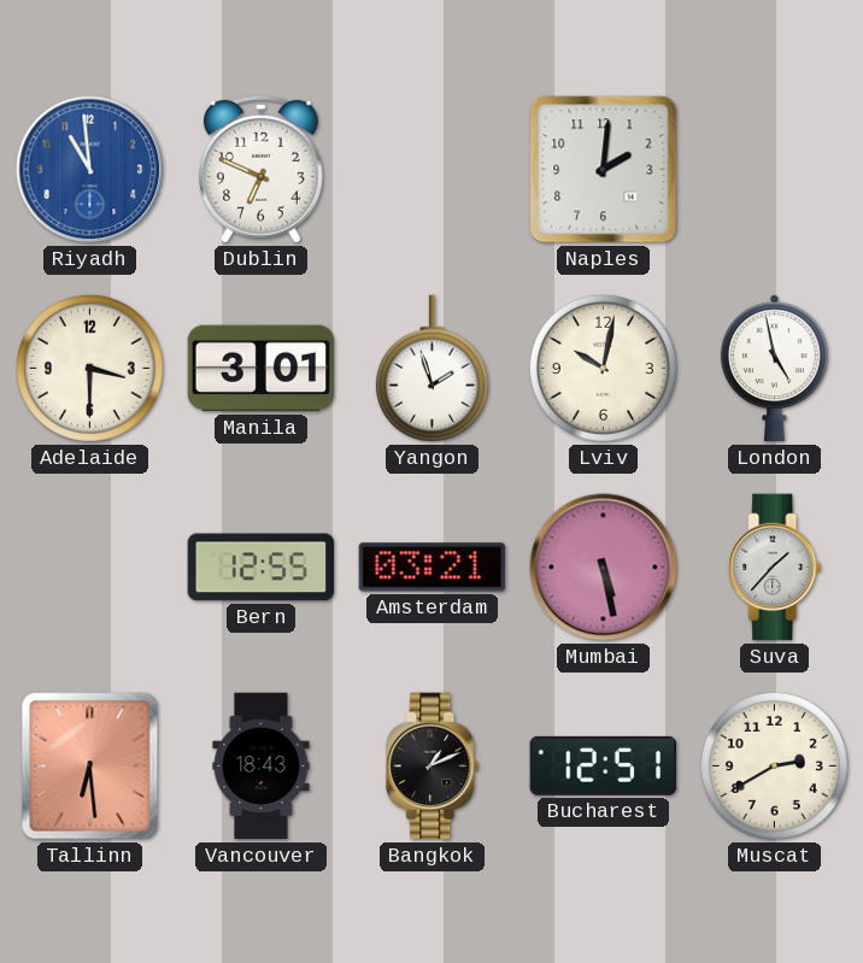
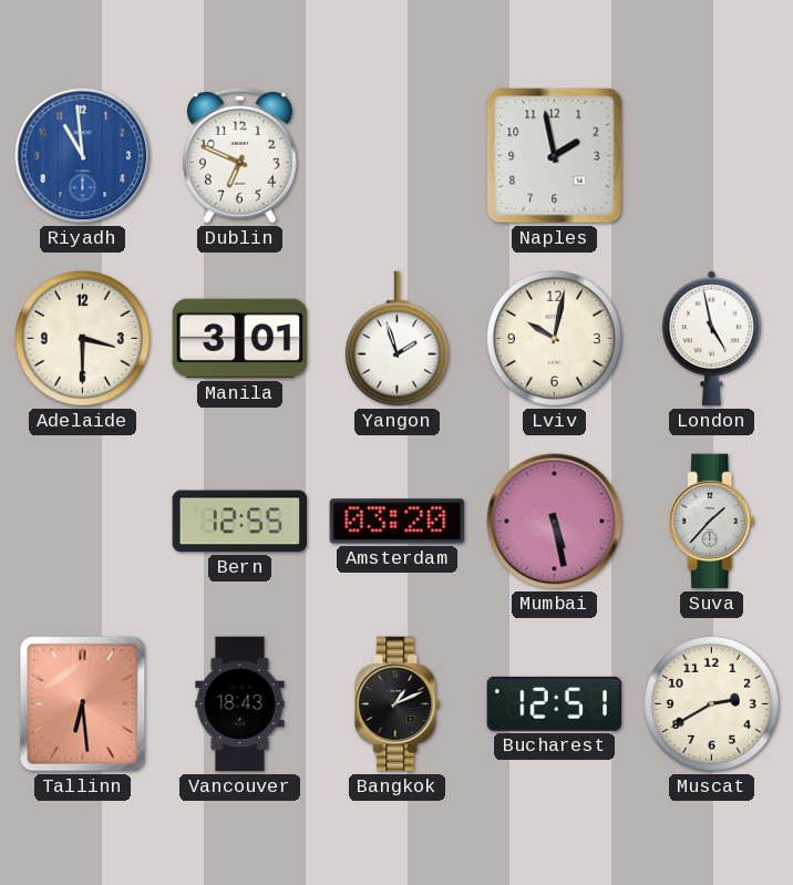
Naples: 2:01 -> 1:58
Amsterdam: 03:21 -> 03:20
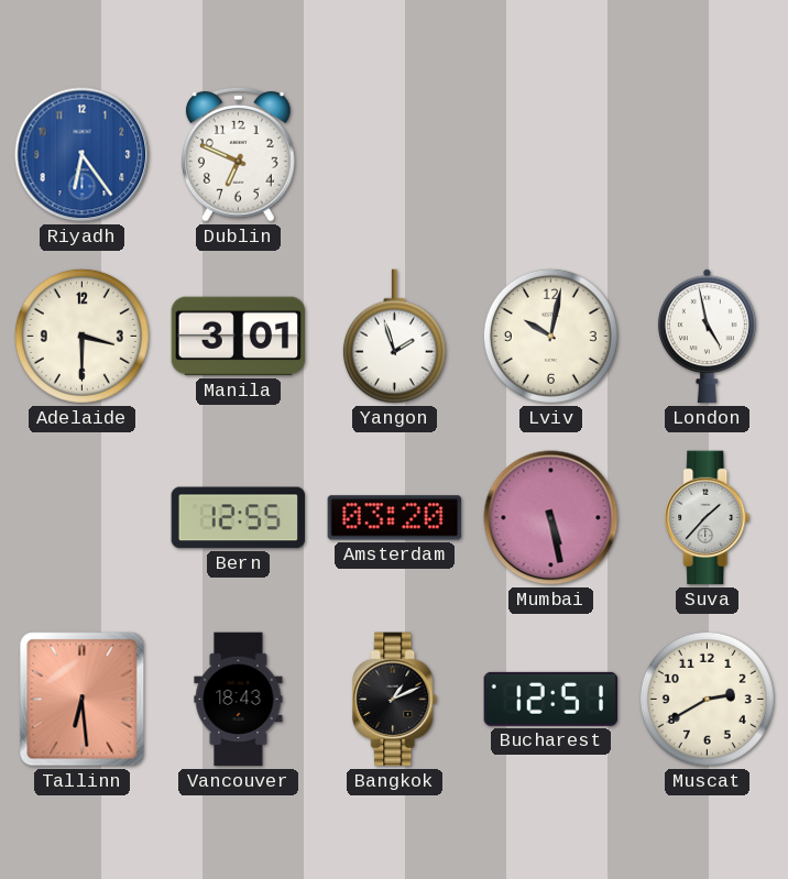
Riyadh: 10:59 -> 6:24
Naples: 1:58 -> none
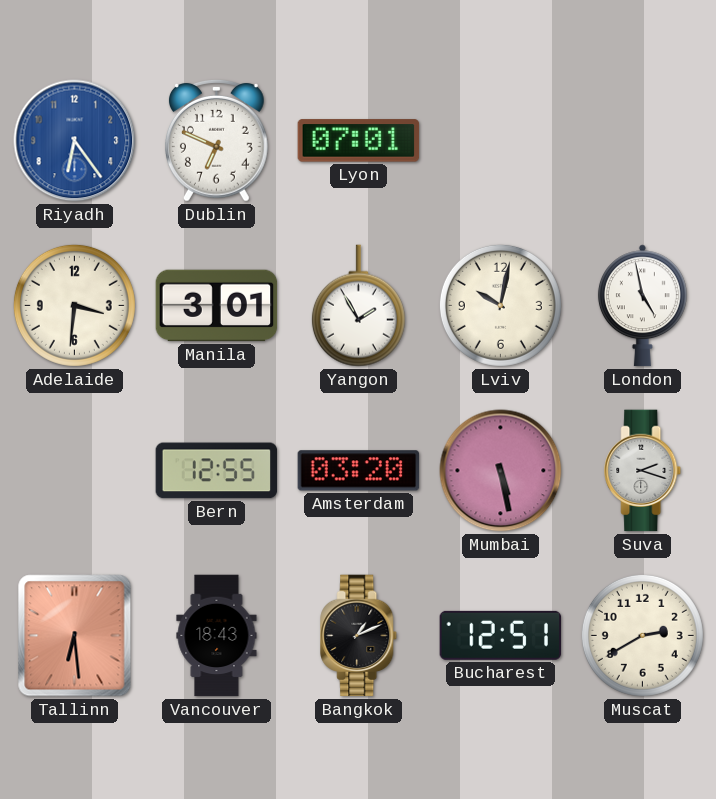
Lyon: none -> 07:01
Adelaide: 3:30 -> 3:31
Yangon: 1:57 -> 1:55
Suva: 1:37 -> 2:18
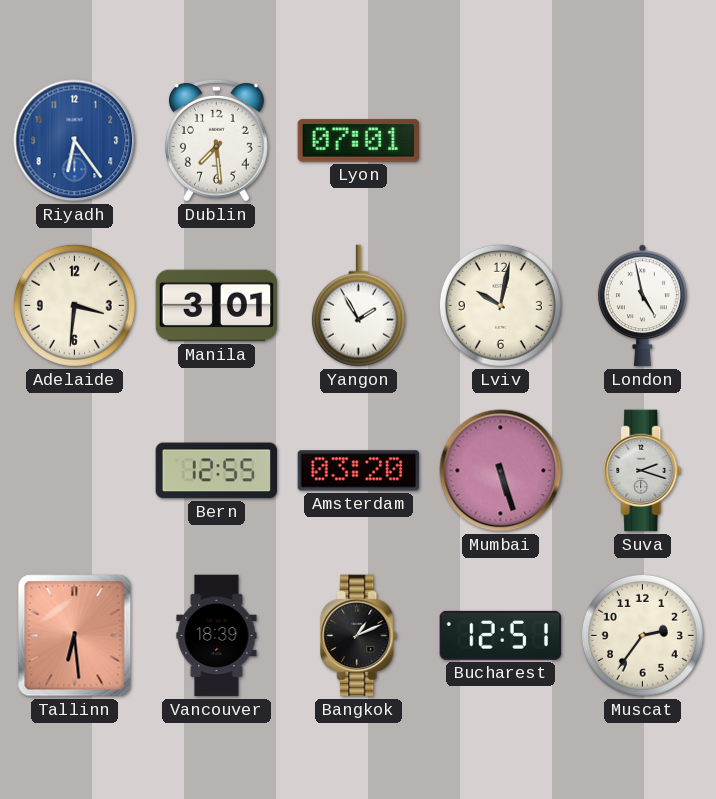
Dublin: 6:49 -> 7:29
Mumbai: 5:28 -> 5:27
Vancouver: 18:43 -> 18:39
Muscat: 2:40 -> 2:36
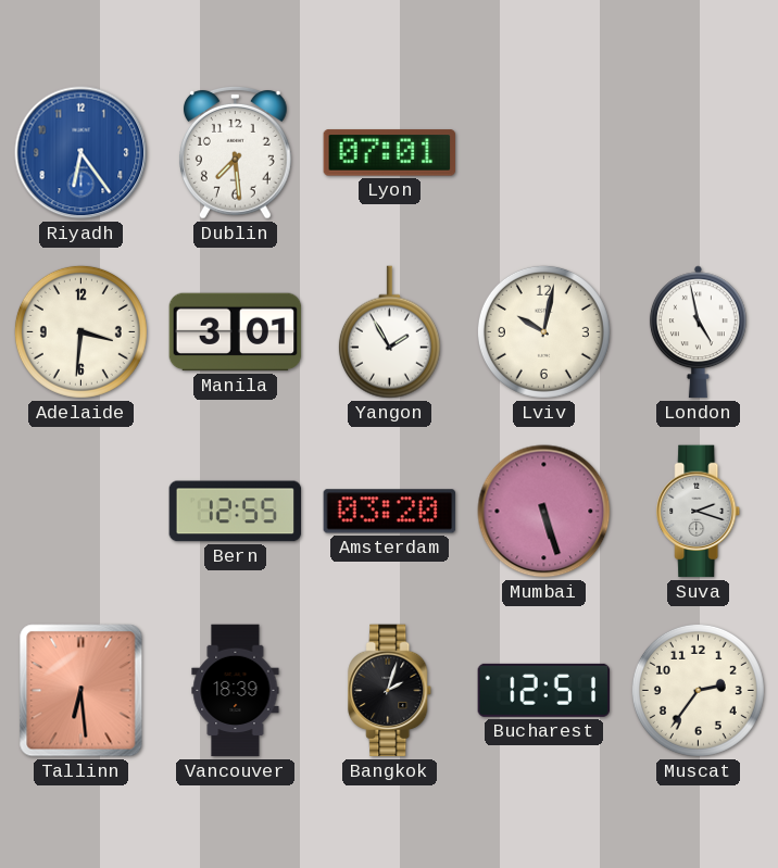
Bangkok: 1:11 -> 2:03
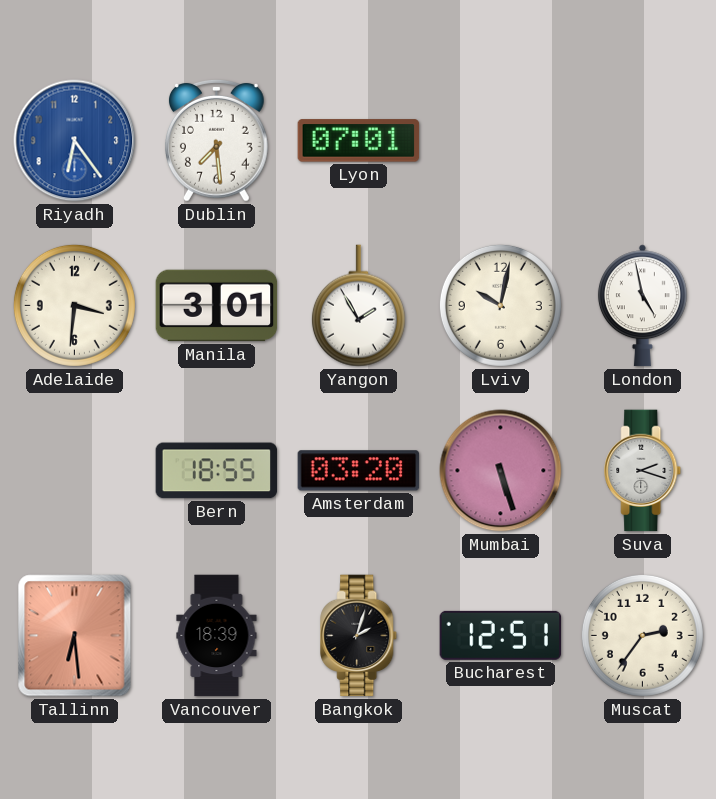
Bern: 12:55 -> 18:55
